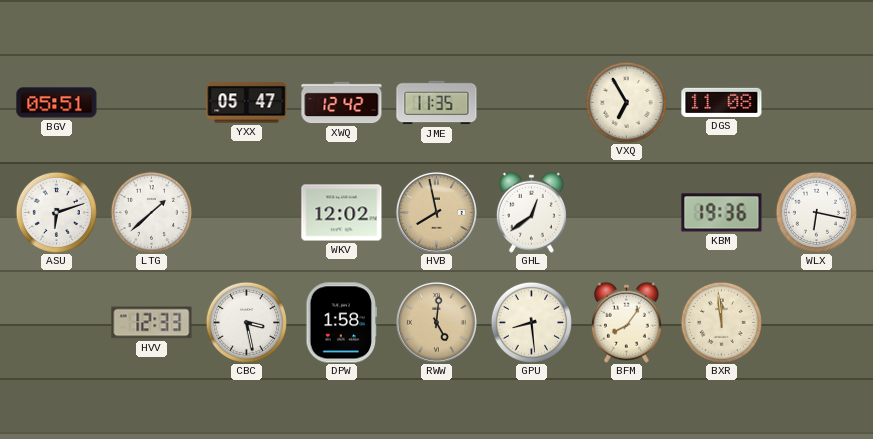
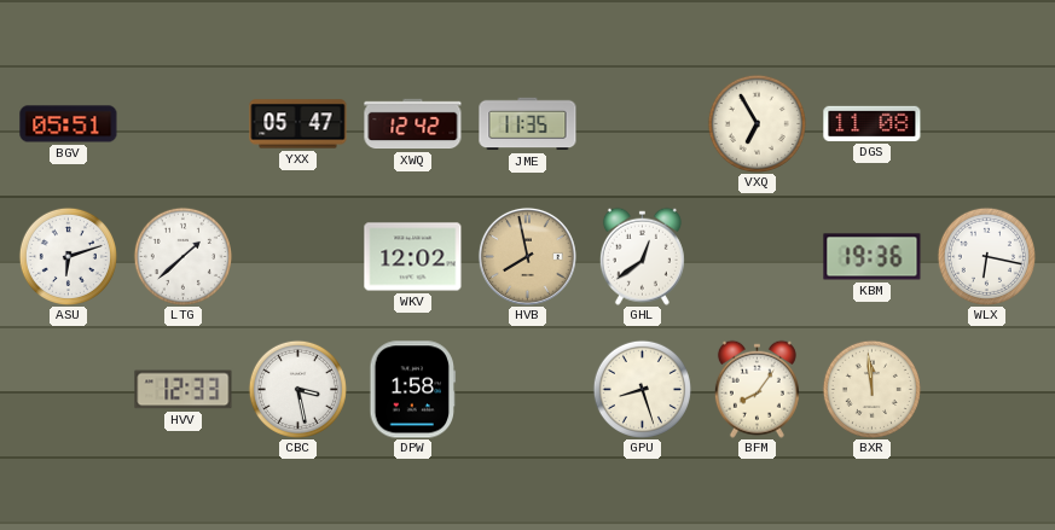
RWW: 5:01 -> none
GPU: 8:29 -> 8:27
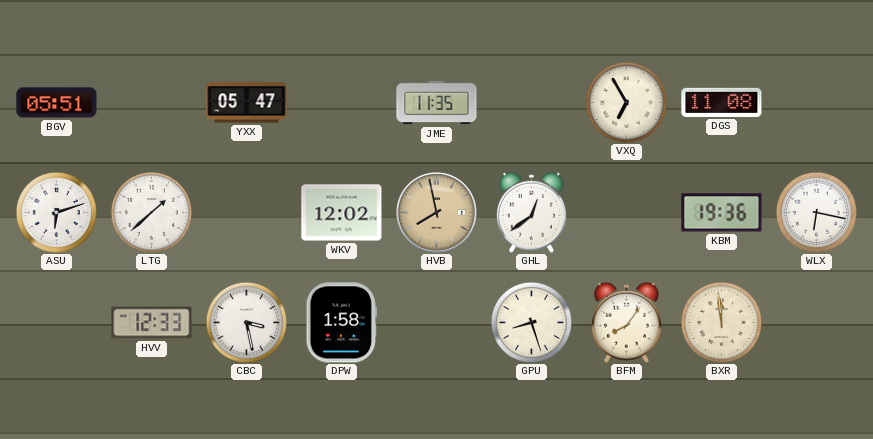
XWQ: 12:42 -> none
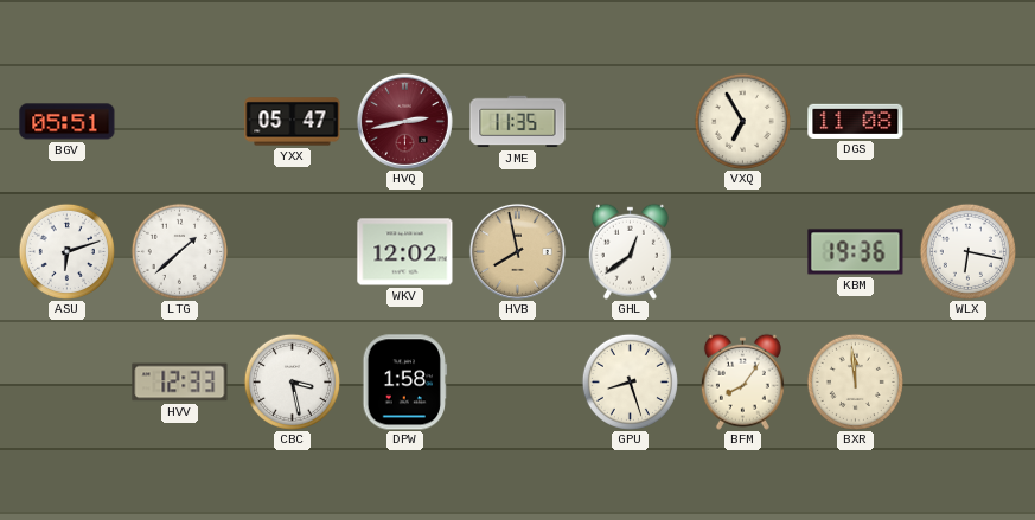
HVQ: none -> 2:43
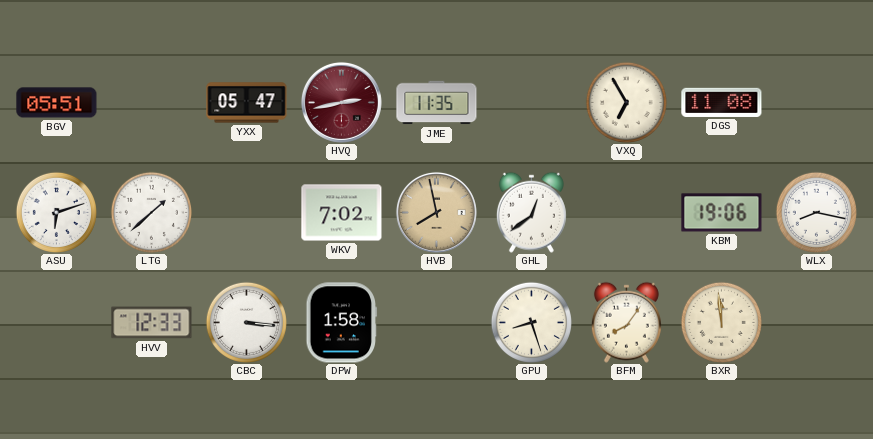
WKV: 12:02 -> 7:02
KBM: 19:36 -> 19:06
WLX: 6:17 -> 8:17
CBC: 3:28 -> 3:16
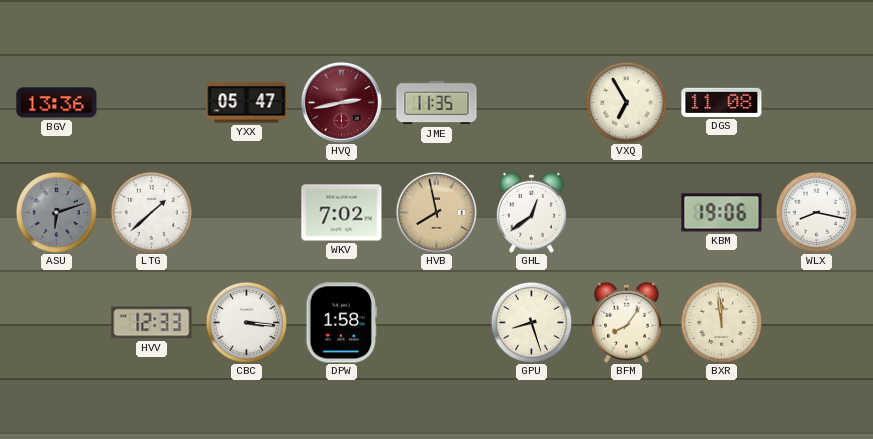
BGV: 05:51 -> 13:36
ASU dial: white -> grey
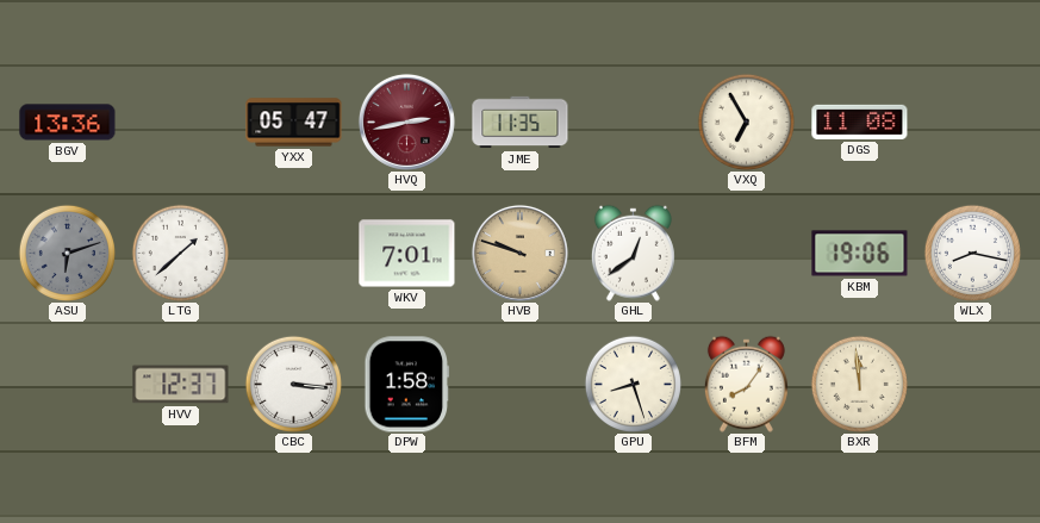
WKV: 7:02 -> 7:01
HVB: 7:58 -> 9:48
HVV: 12:33 -> 12:37
